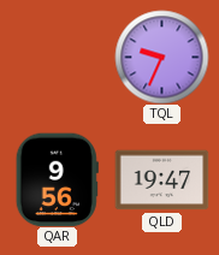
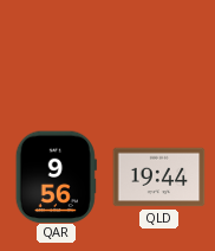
TQL: 9:34 -> none
QLD: 19:47 -> 19:44
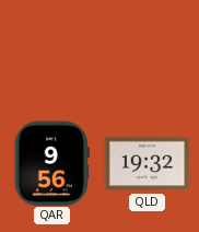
QLD: 19:44 -> 19:32
